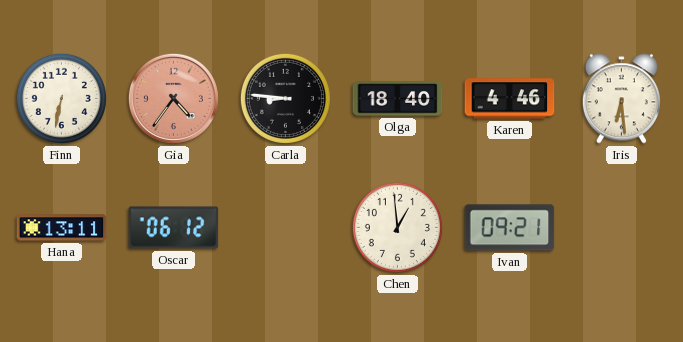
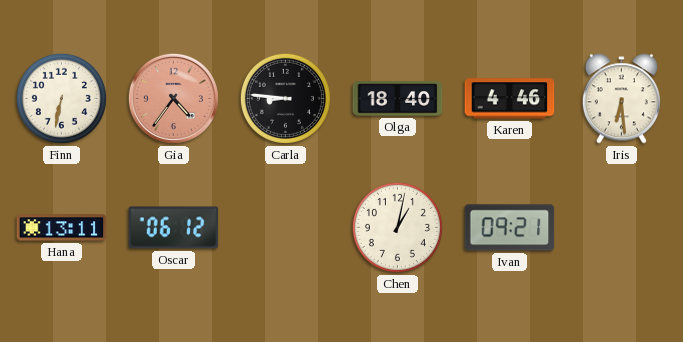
Chen: 12:59 -> 1:02
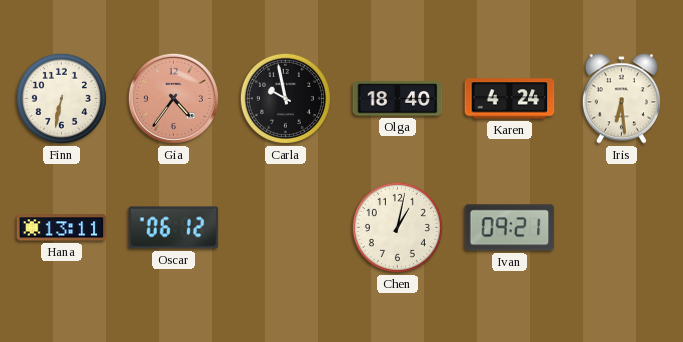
Carla: 8:46 -> 9:58
Karen: 4:46 -> 4:24
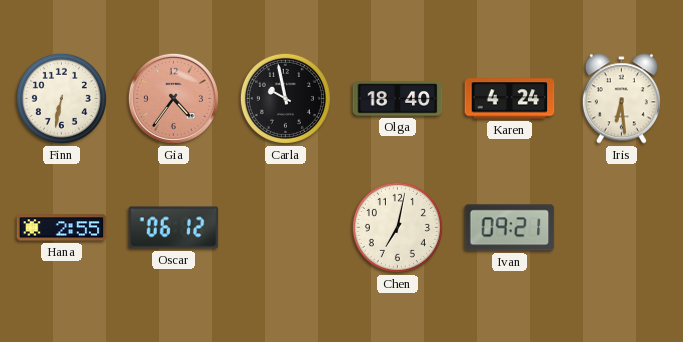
Hana: 13:11 -> 2:55
Chen: 1:02 -> 7:02
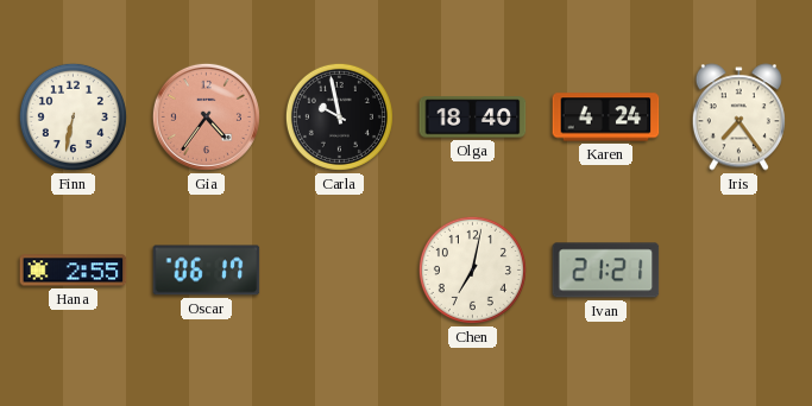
Iris: 6:29 -> 7:24
Oscar: 06:12 -> 06:17
Ivan: 09:21 -> 21:21
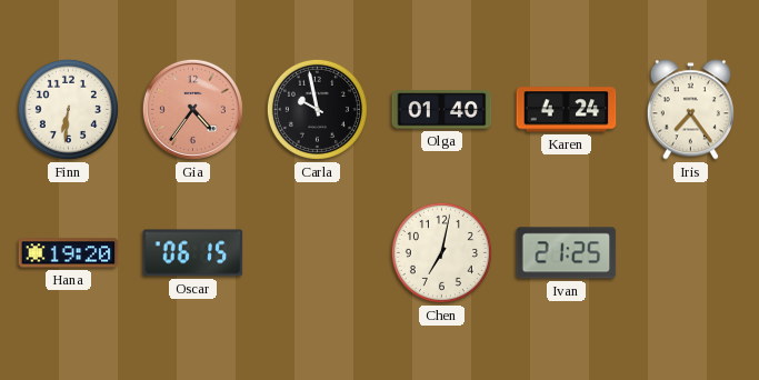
Finn: 6:32 -> 6:31
Olga: 18:40 -> 01:40
Hana: 2:55 -> 19:20
Oscar: 06:17 -> 06:15
Ivan: 21:21 -> 21:25
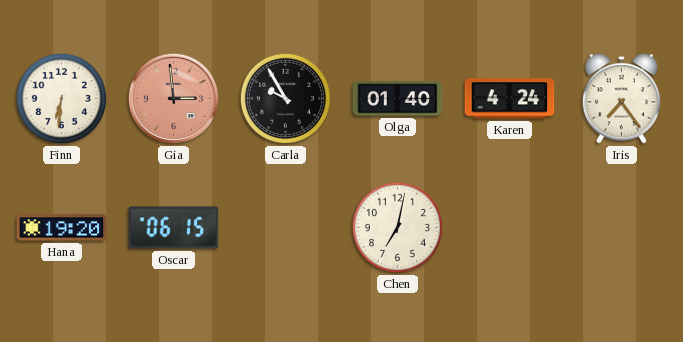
Gia: 4:36 -> 2:59
Carla: 9:58 -> 9:55
Ivan: 21:25 -> none
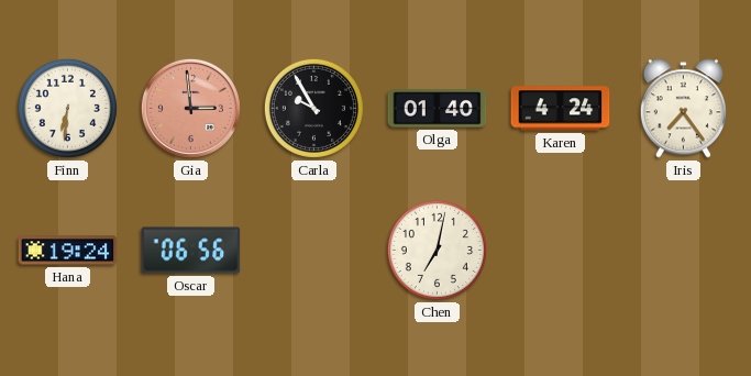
Hana: 19:20 -> 19:24
Oscar: 06:15 -> 06:56
